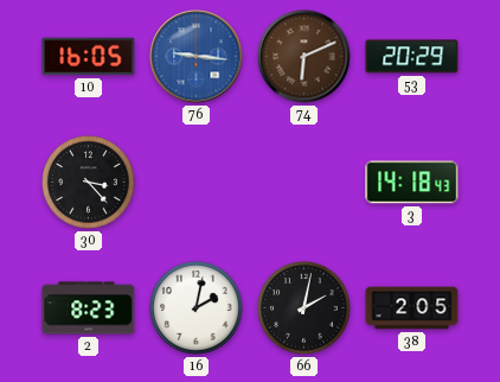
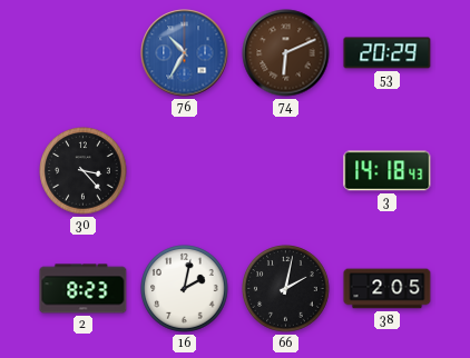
10: 16:05 -> none
76: 9:16 -> 10:35
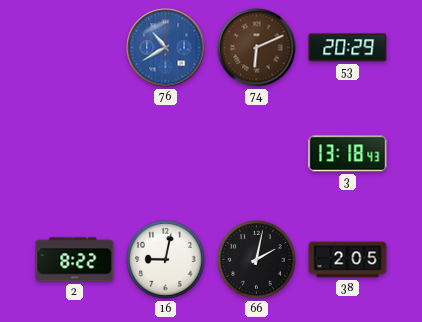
76: 10:35 -> 10:40
30: 3:23 -> none
3: 14:18 -> 13:18
2: 8:23 -> 8:22
16: 2:02 -> 9:02
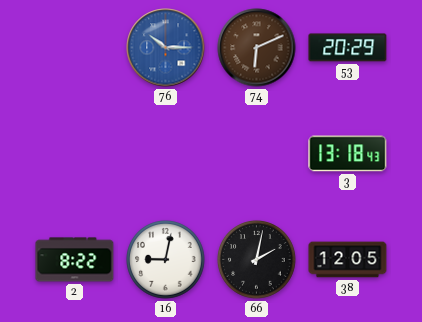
76: 10:40 -> 10:15
38: 2:05 -> 12:05
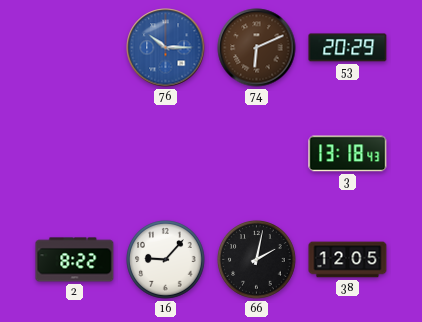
16: 9:02 -> 9:07
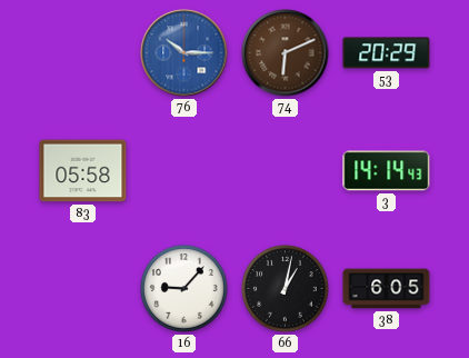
83: none -> 05:58
3: 13:18 -> 14:14
2: 8:22 -> none
66: 2:02 -> 1:02
38: 12:05 -> 6:05
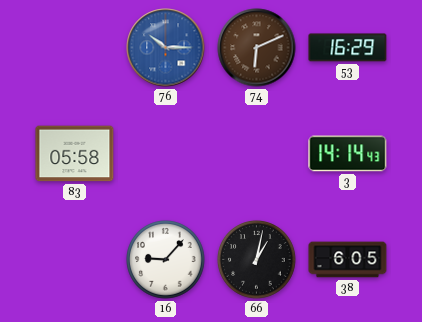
53: 20:29 -> 16:29
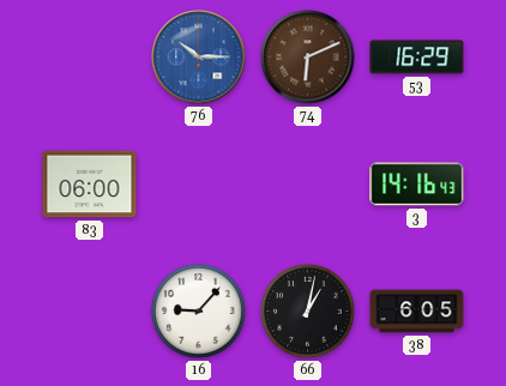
83: 05:58 -> 06:00
3: 14:14 -> 14:16
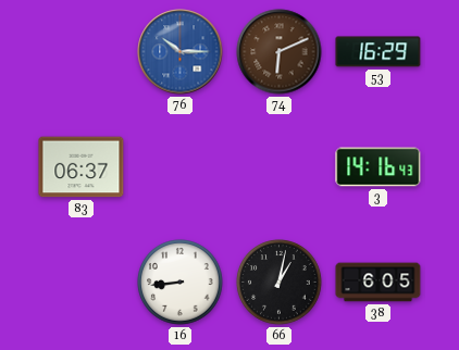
83: 06:00 -> 06:37
16: 9:07 -> 8:44
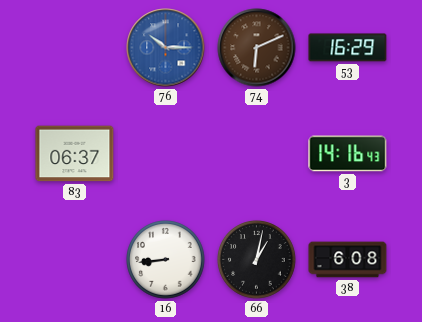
38: 6:05 -> 6:08
